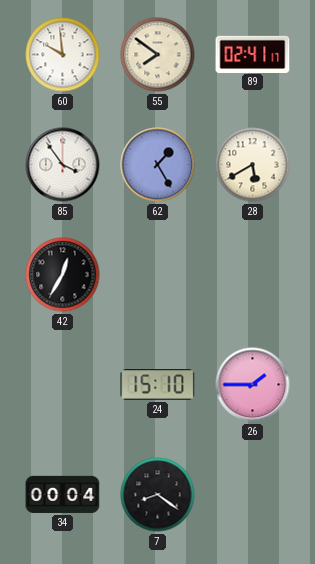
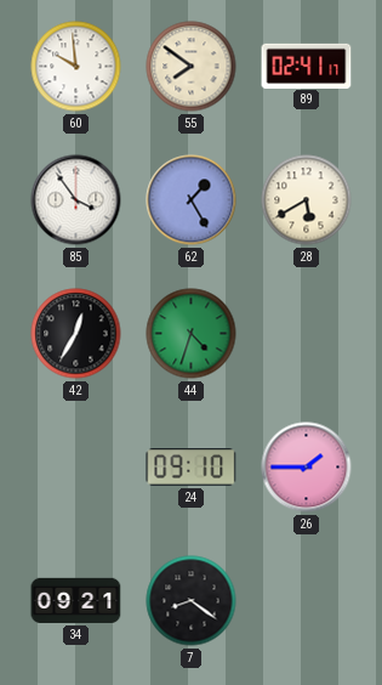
44: none -> 4:33
24: 15:10 -> 09:10
34: 00:04 -> 09:21
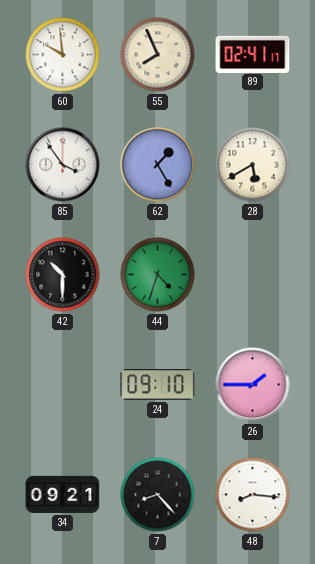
55: 7:51 -> 7:56
42: 12:35 -> 10:30
7: 8:21 -> 8:23
48: none -> 8:16
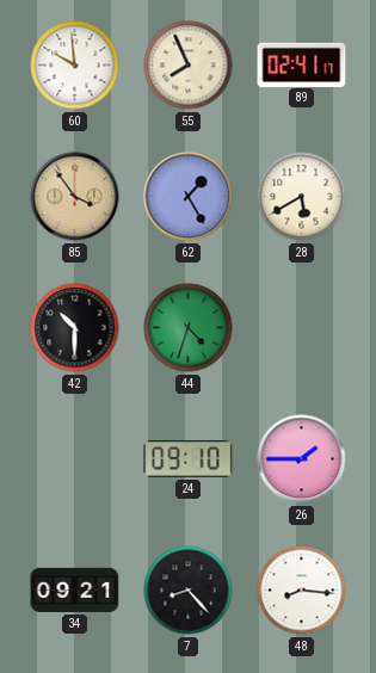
85 dial: white -> champagne
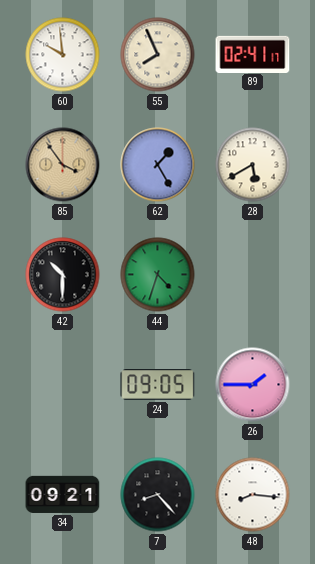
24: 09:10 -> 09:05
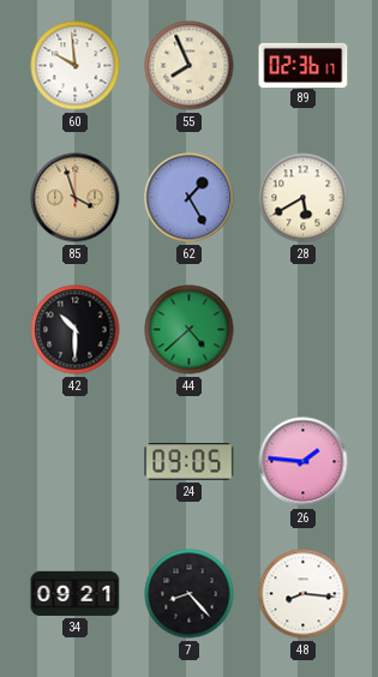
89: 02:41 -> 02:36
85: 3:54 -> 3:57
44: 4:33 -> 4:38
26: 1:45 -> 1:46
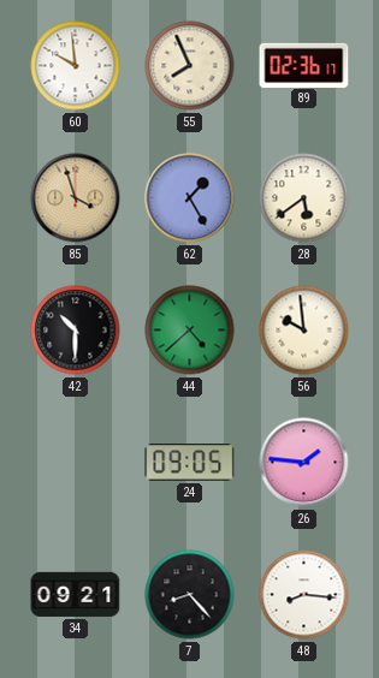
28: 5:40 -> 5:39
56: none -> 9:59
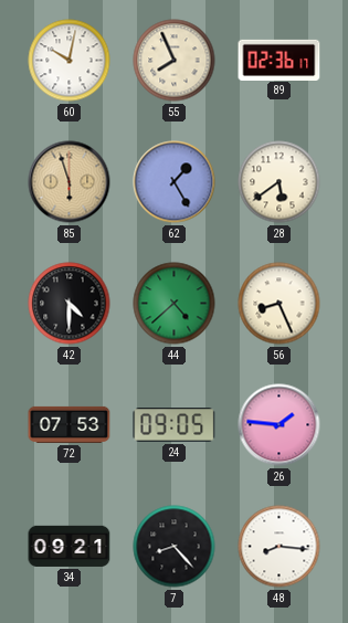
60: 9:59 -> 10:02
85: 3:57 -> 5:57
42: 10:30 -> 4:30
56: 9:59 -> 8:26
72: none -> 07:53
